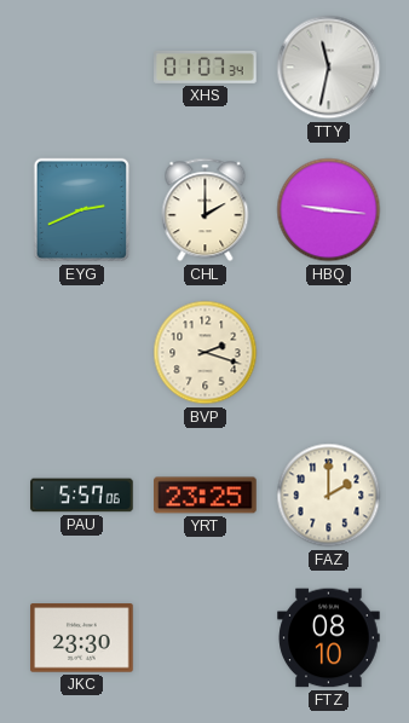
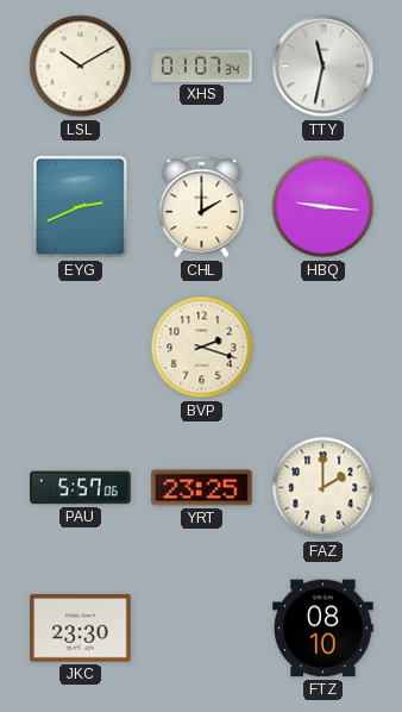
LSL: none -> 10:10
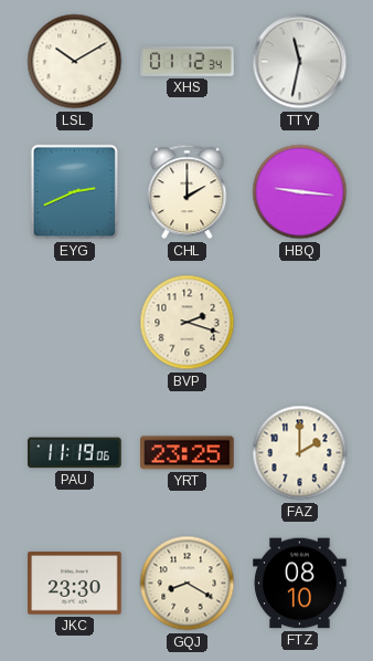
XHS: 01:07 -> 01:12
PAU: 5:57 -> 11:19
GQJ: none -> 8:20
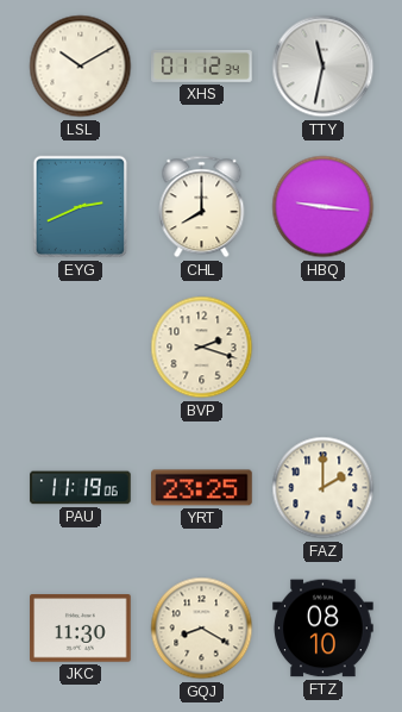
CHL: 2:00 -> 8:00
JKC: 23:30 -> 11:30
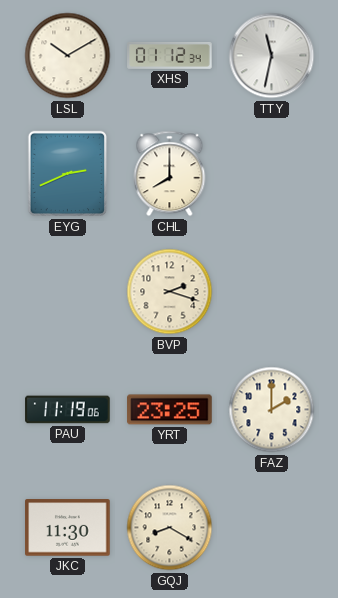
HBQ: 9:16 -> none
FTZ: 08:10 -> none
